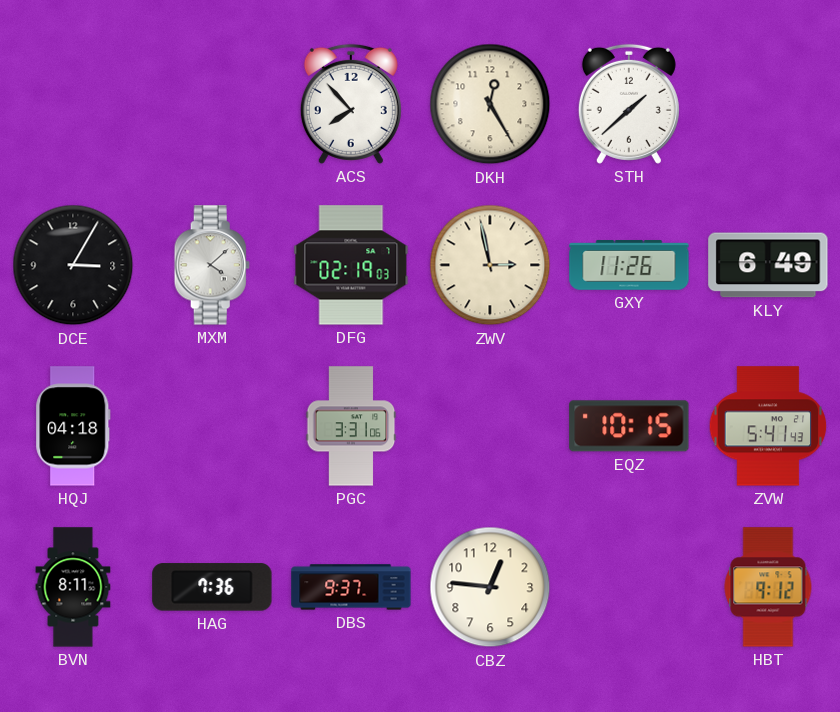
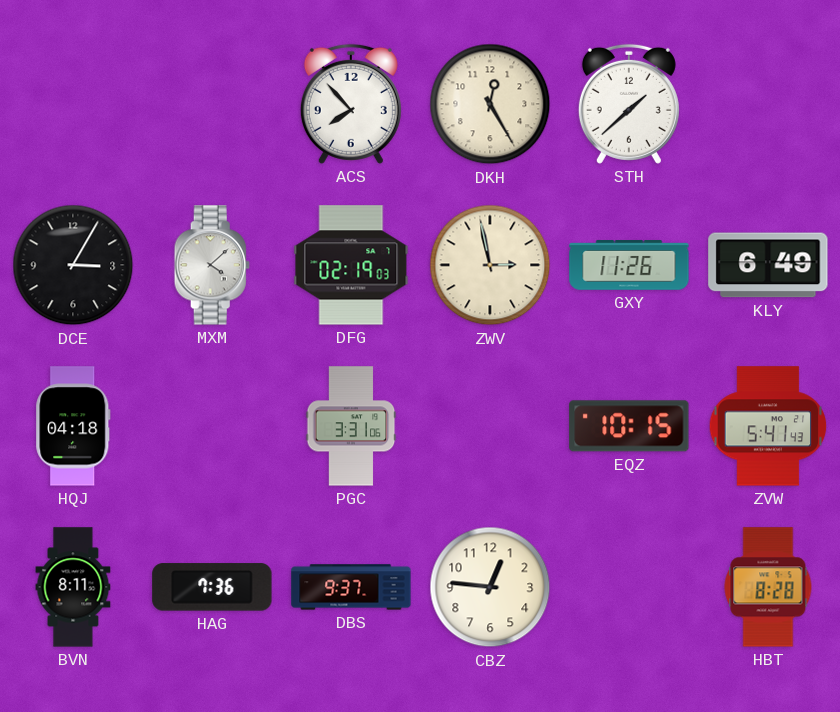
HBT: 9:12 -> 8:28
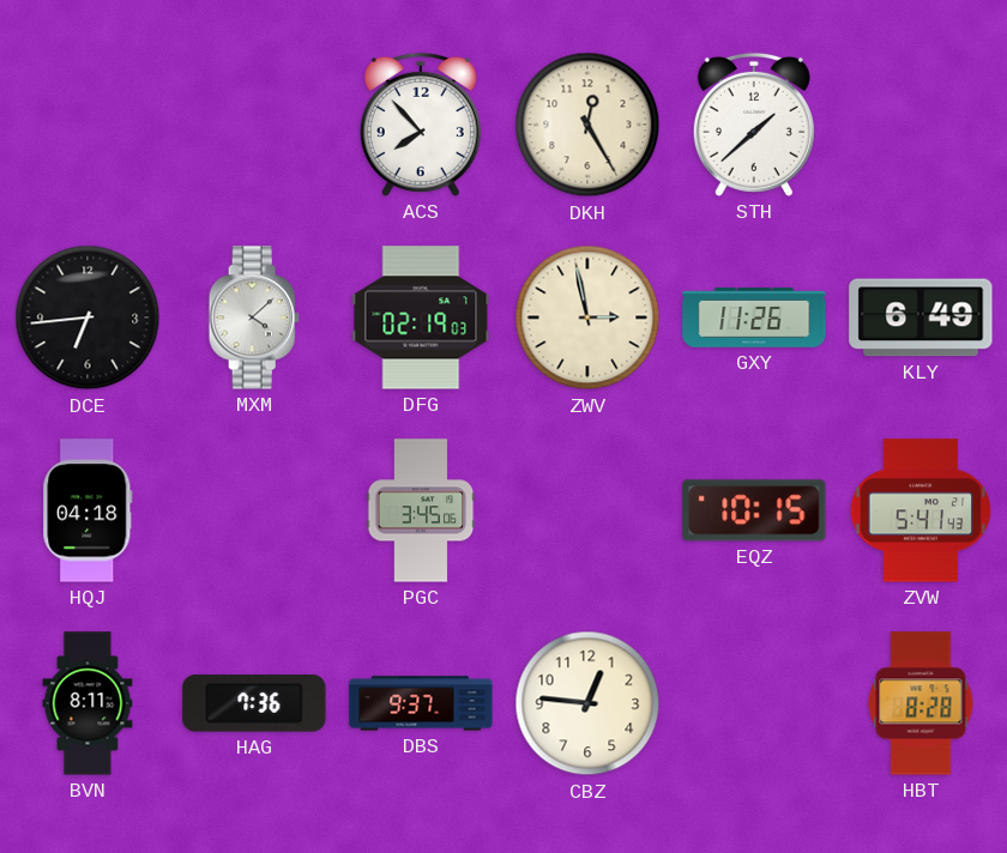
DCE: 3:05 -> 6:44
PGC: 3:31 -> 3:45
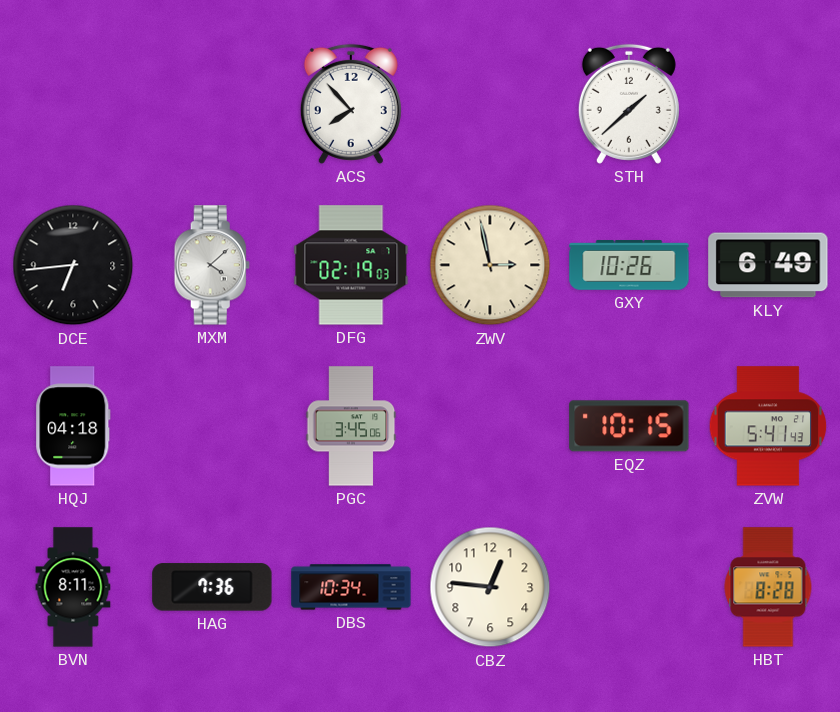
DKH: 12:25 -> none
GXY: 11:26 -> 10:26
DBS: 9:37 -> 10:34
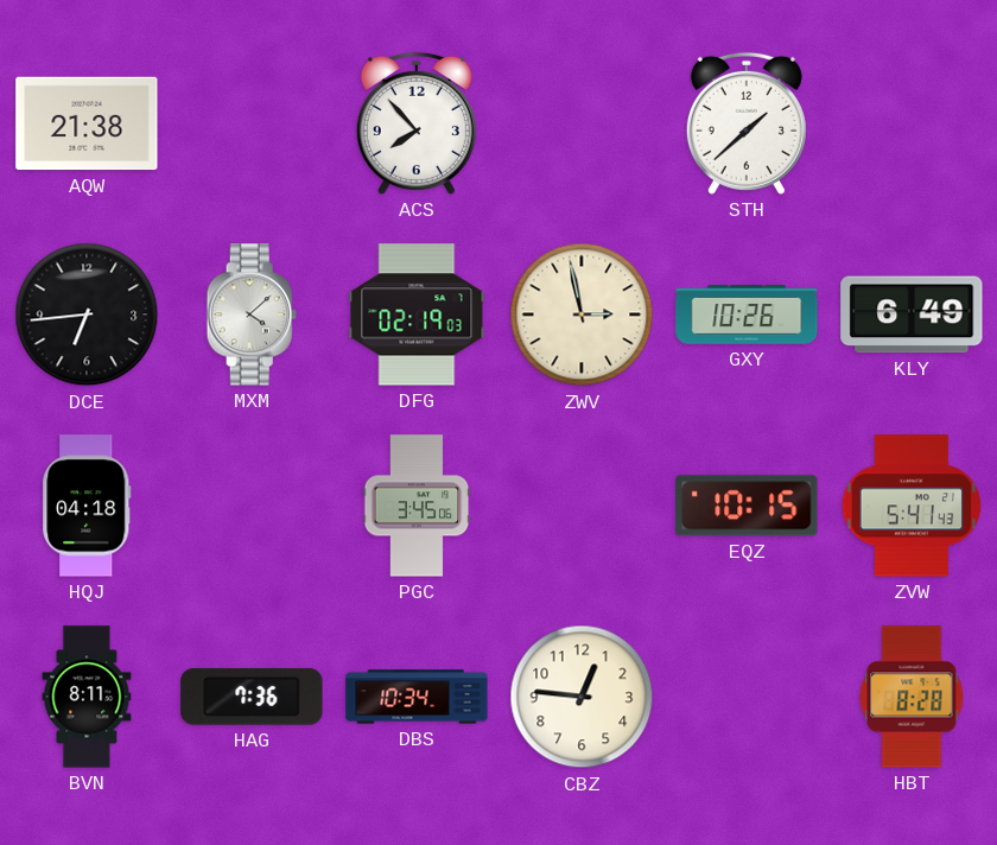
AQW: none -> 21:38
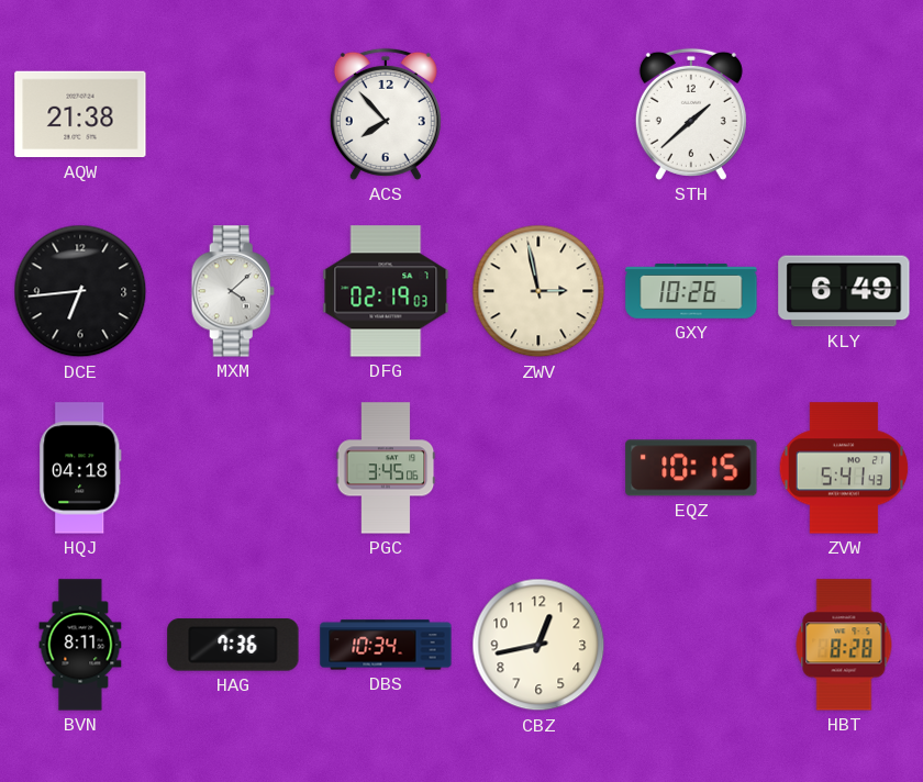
CBZ: 12:46 -> 12:43
